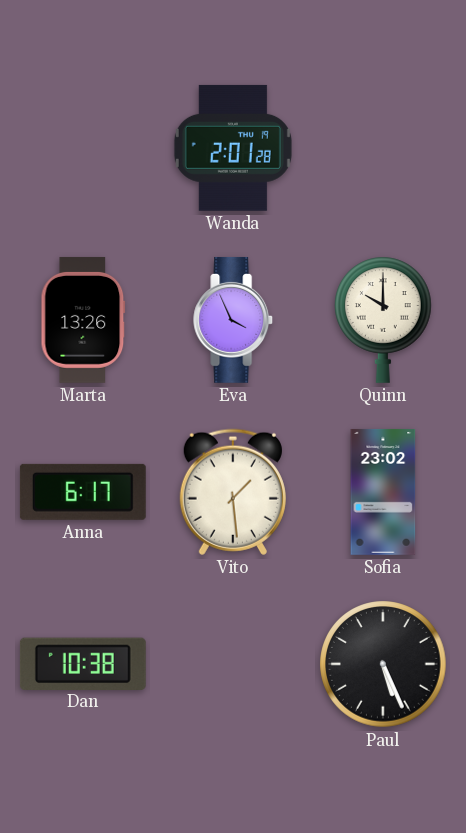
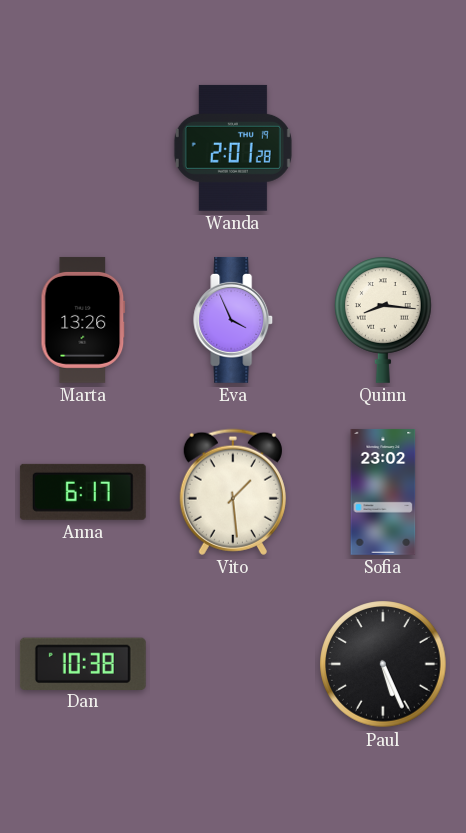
Quinn: 10:00 -> 8:16
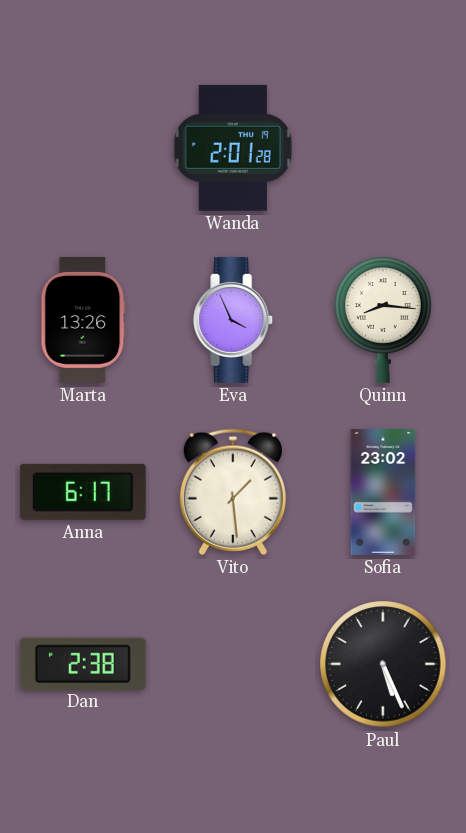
Dan: 10:38 -> 2:38
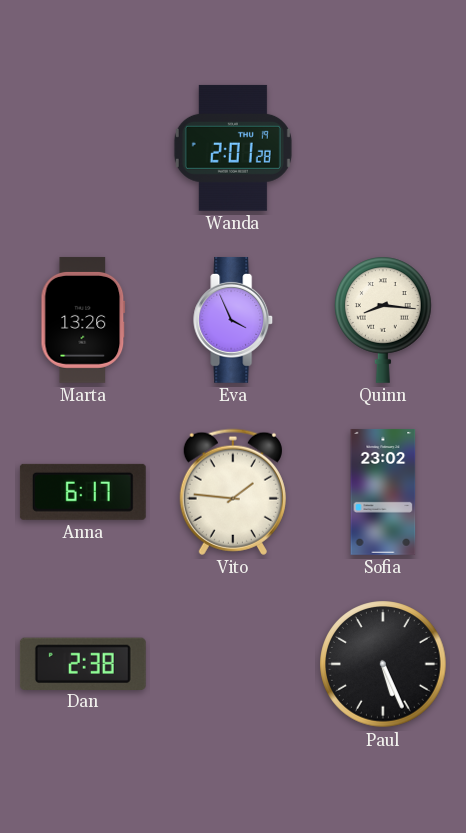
Vito: 1:29 -> 1:46
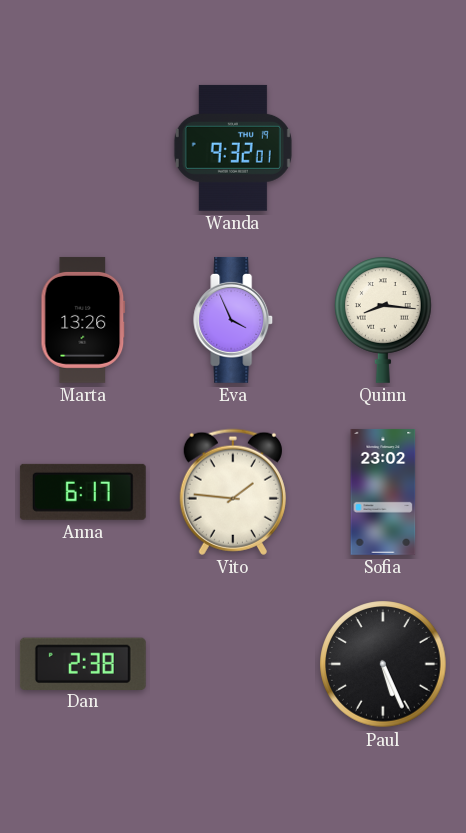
Wanda: 2:01 -> 9:32
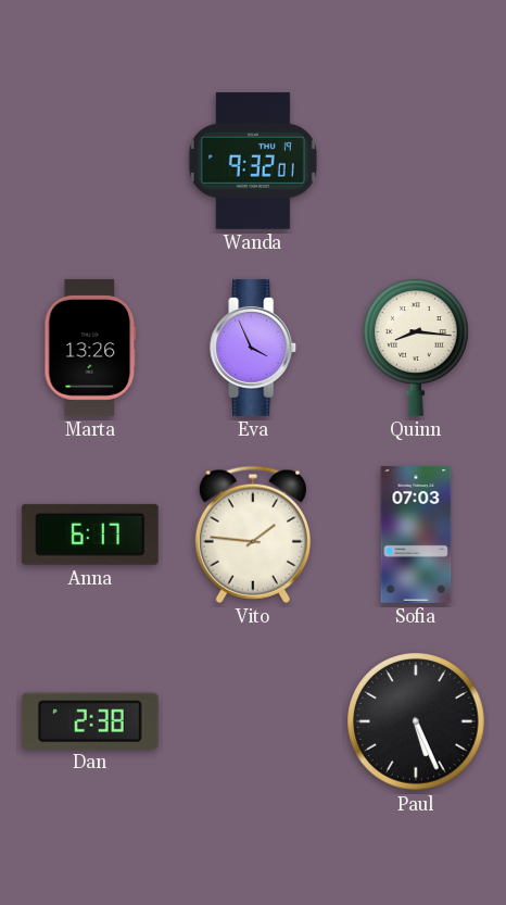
Sofia: 23:02 -> 07:03
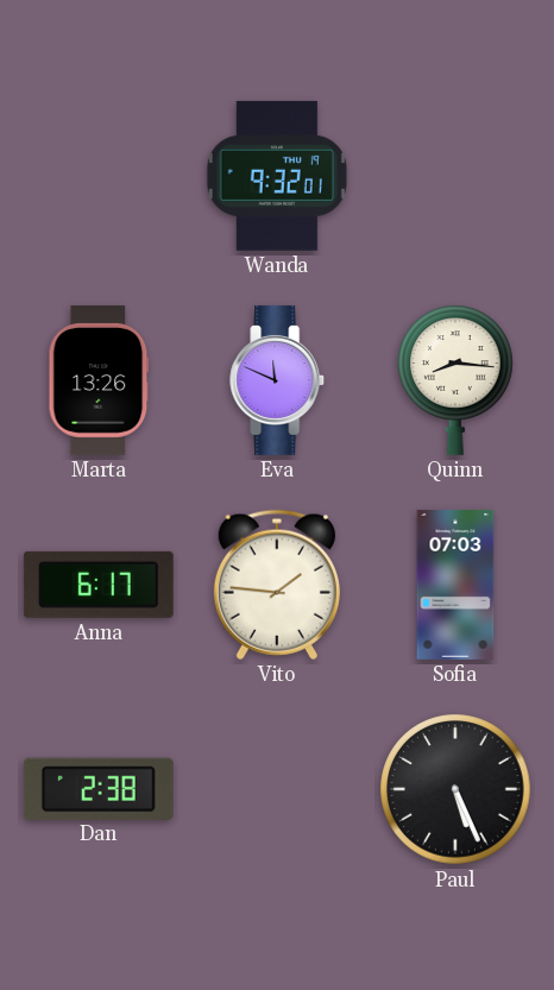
Eva: 3:56 -> 11:49
